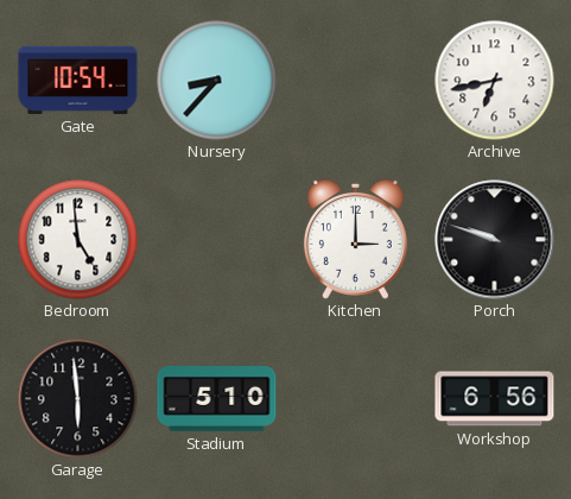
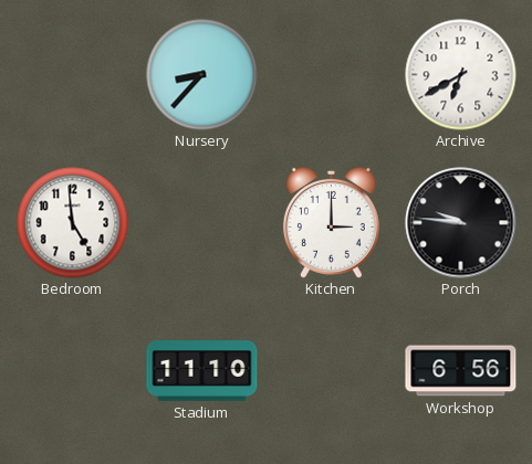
Gate: 10:54 -> none
Archive: 6:43 -> 6:40
Porch: 9:48 -> 9:46
Garage: 5:59 -> none
Stadium: 5:10 -> 11:10
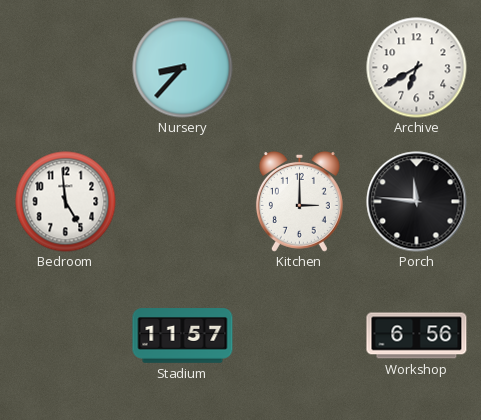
Porch: 9:46 -> 11:46
Stadium: 11:10 -> 11:57
